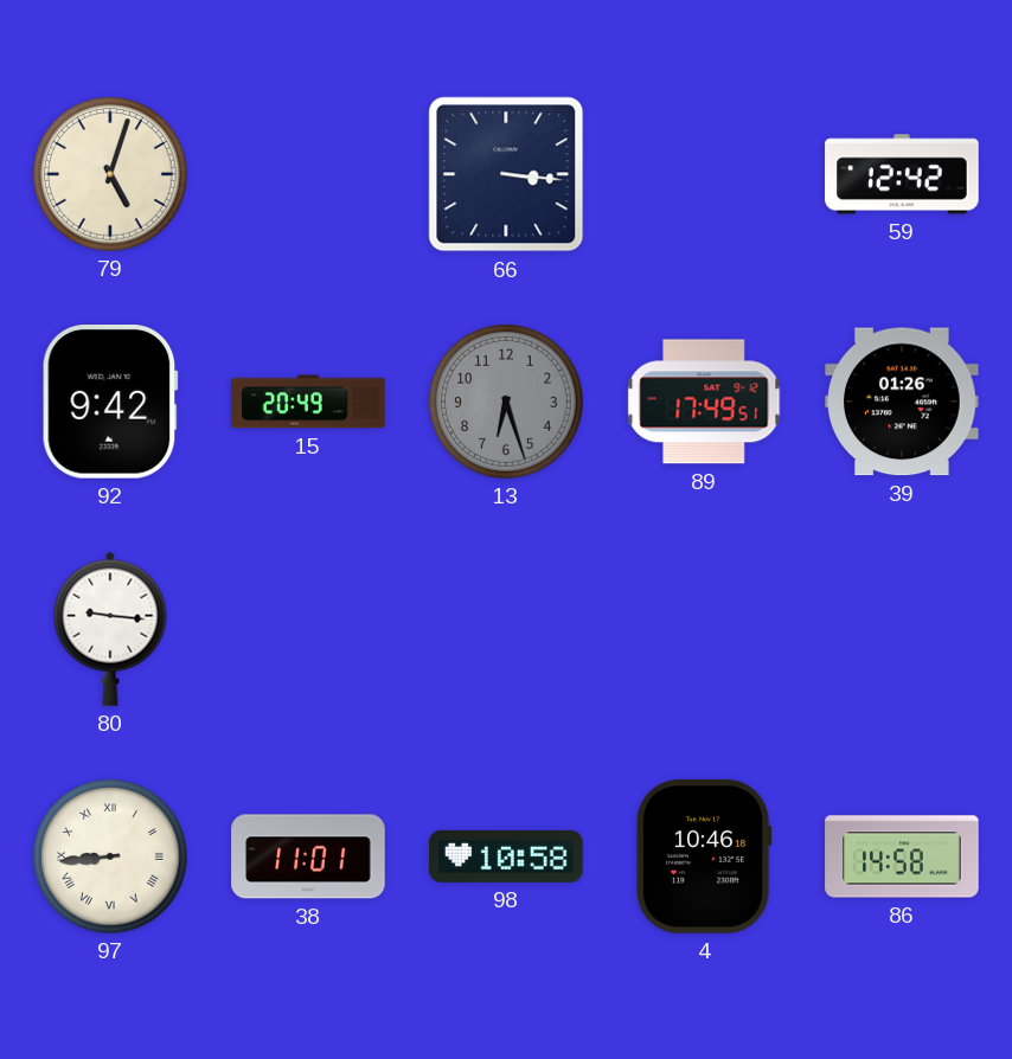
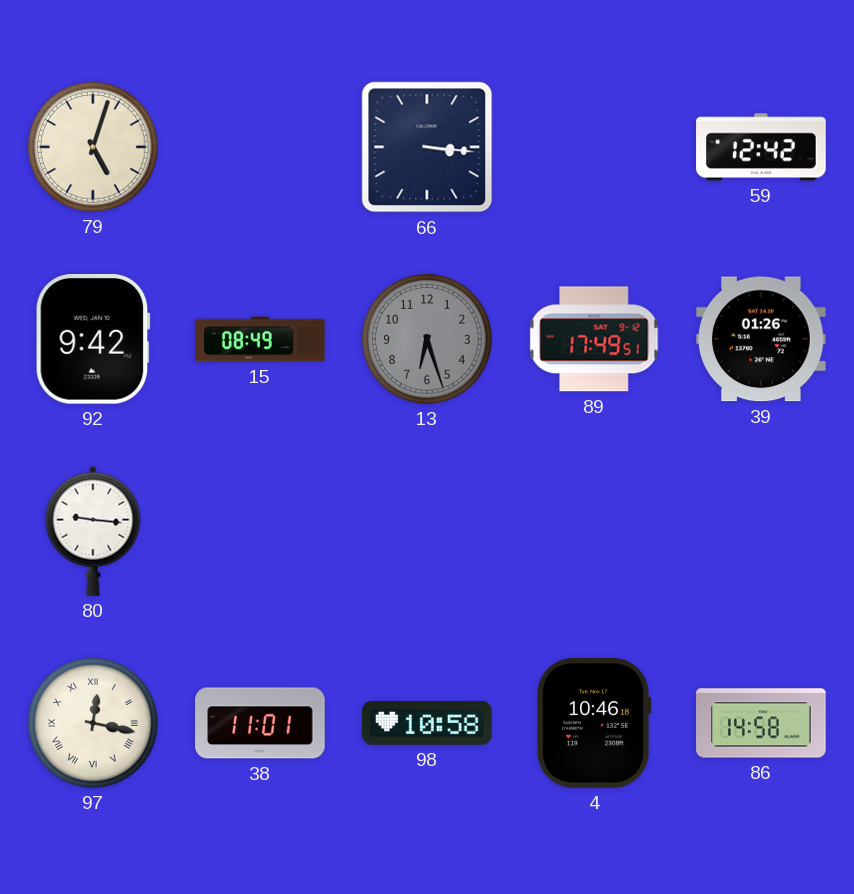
15: 20:49 -> 08:49
97: 8:44 -> 12:17
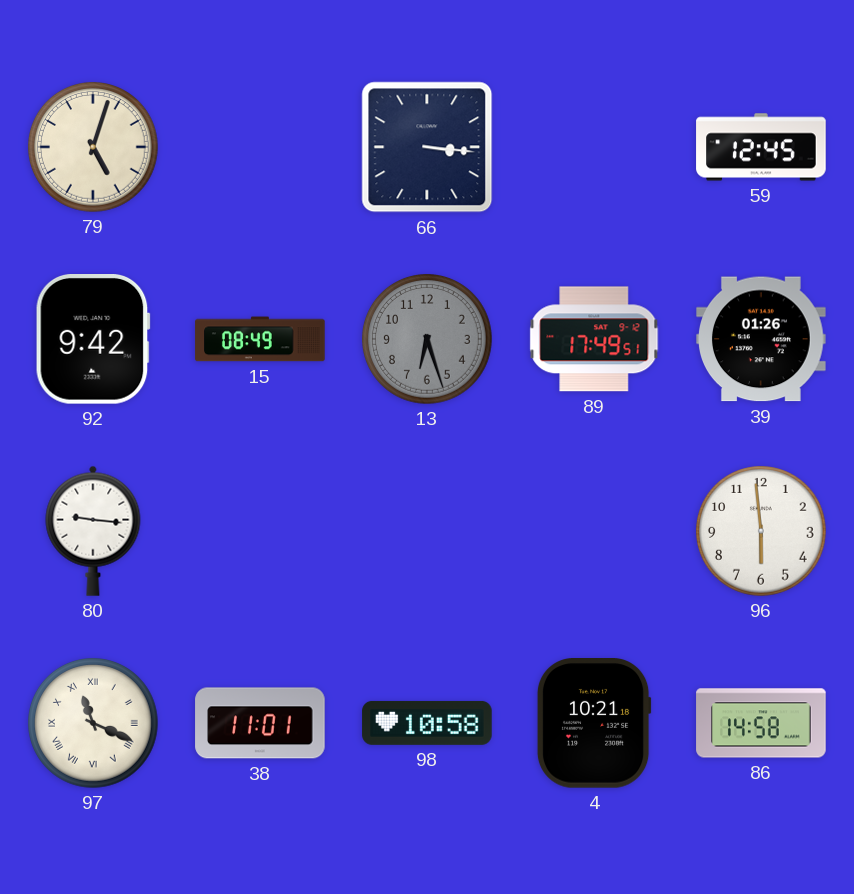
59: 12:42 -> 12:45
96: none -> 5:59
97: 12:17 -> 11:19
4: 10:46 -> 10:21
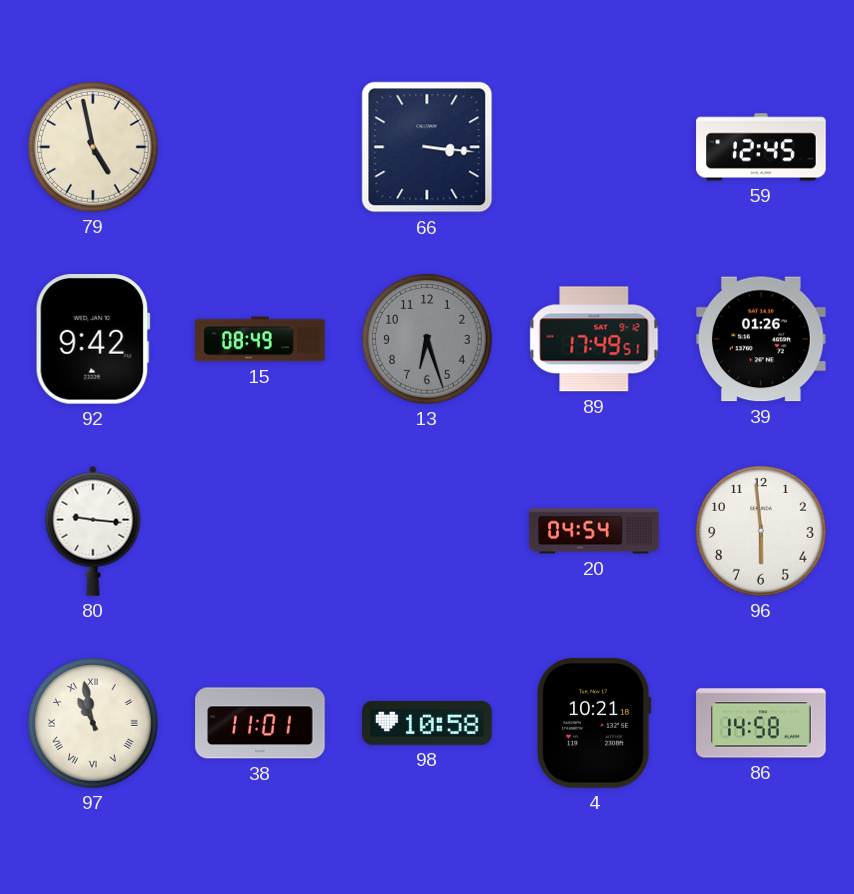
79: 5:03 -> 4:58
20: none -> 04:54
97: 11:19 -> 10:58
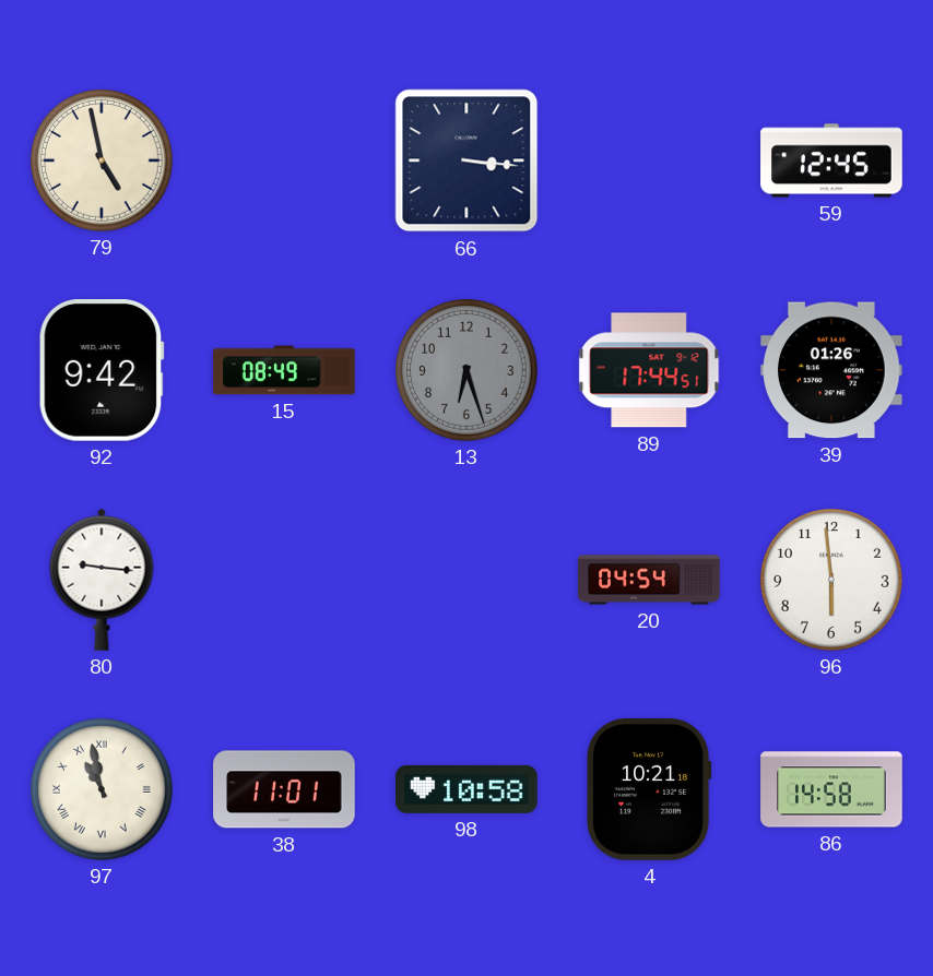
89: 17:49 -> 17:44
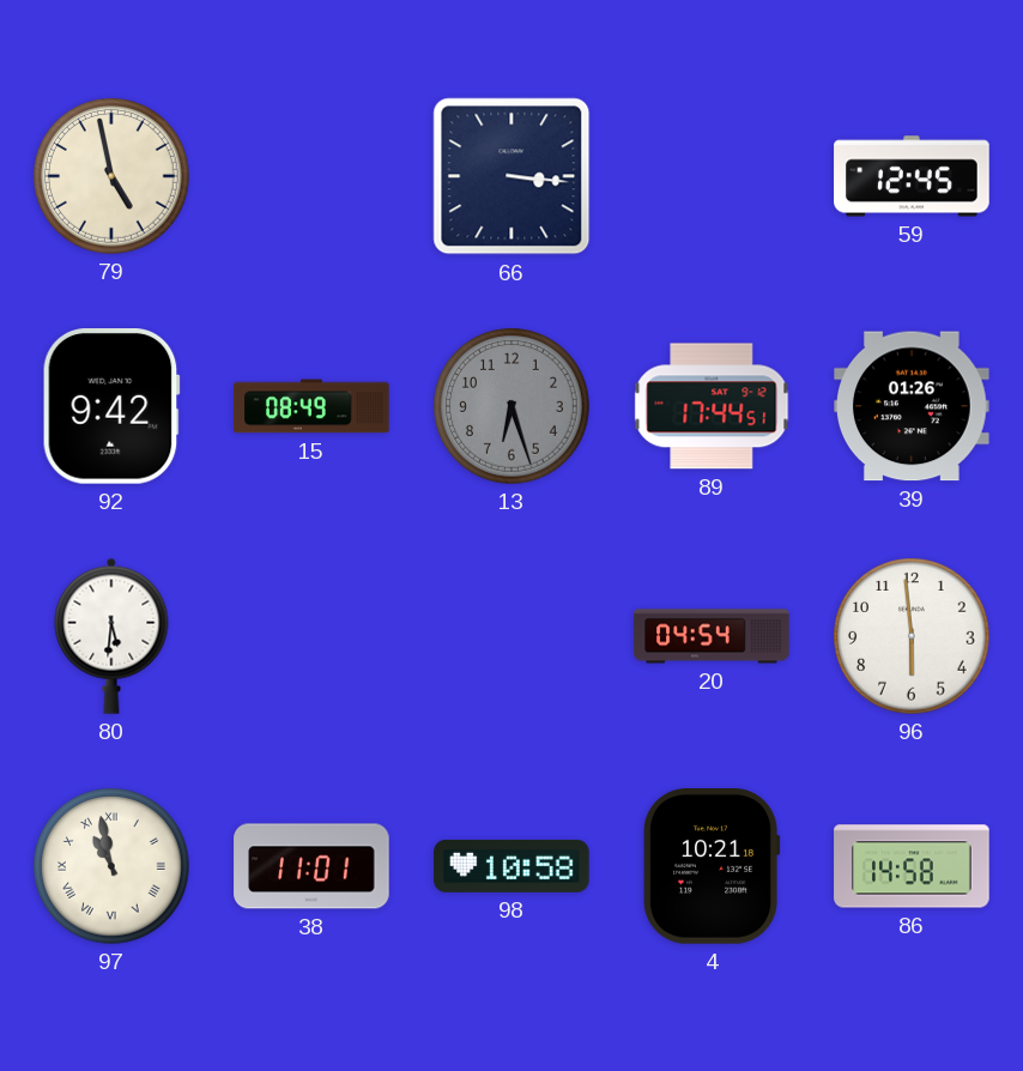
80: 9:16 -> 5:31
